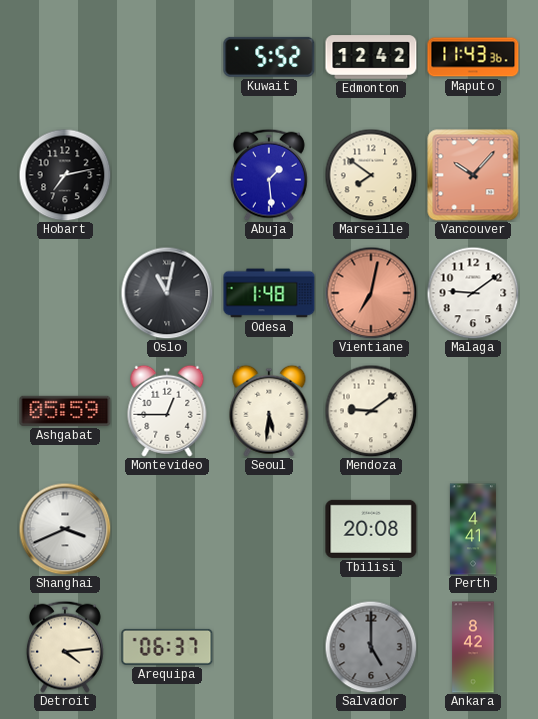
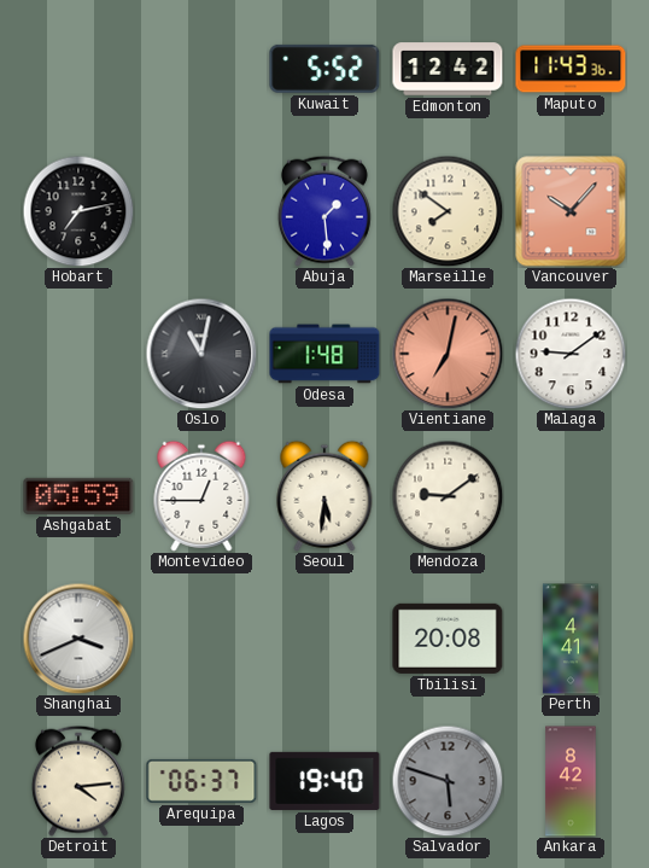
Lagos: none -> 19:40
Salvador: 5:00 -> 5:48
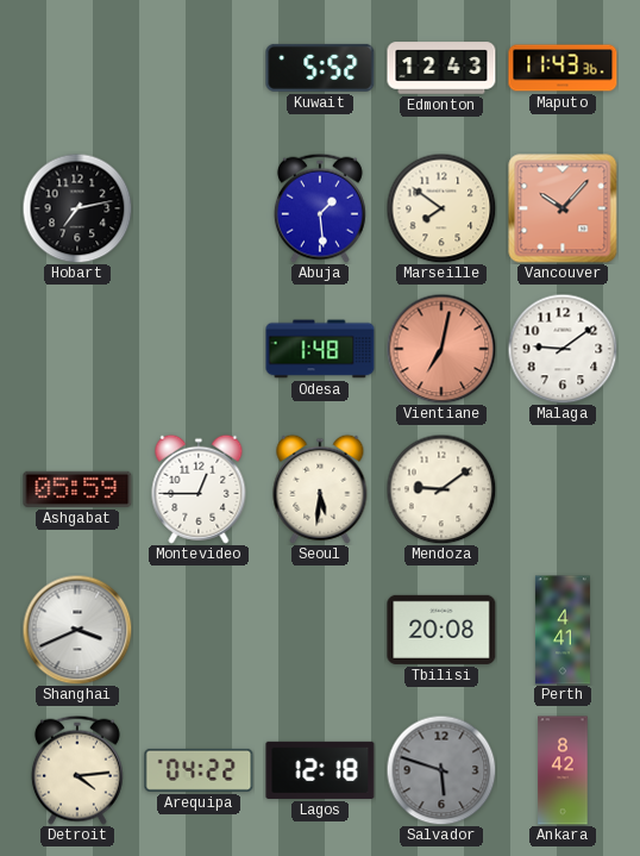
Edmonton: 12:42 -> 12:43
Oslo: 11:02 -> none
Arequipa: 06:37 -> 04:22
Lagos: 19:40 -> 12:18
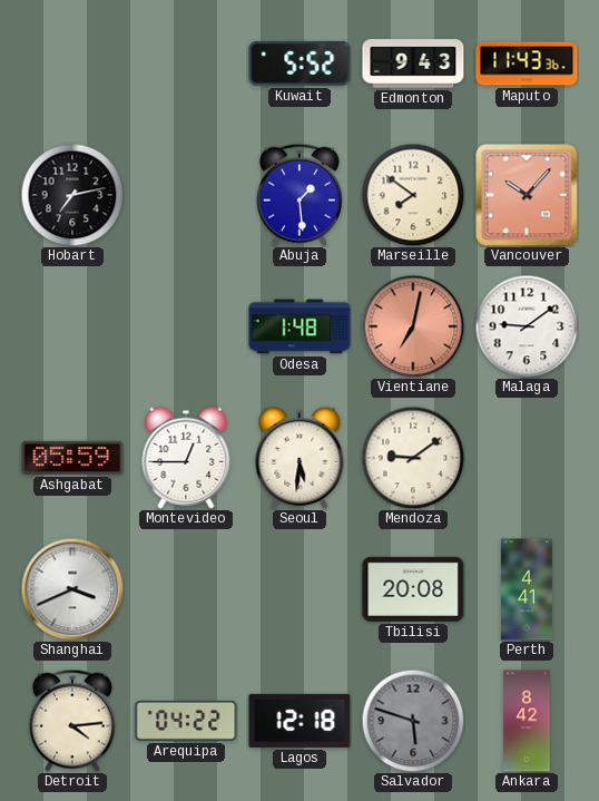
Edmonton: 12:43 -> 9:43
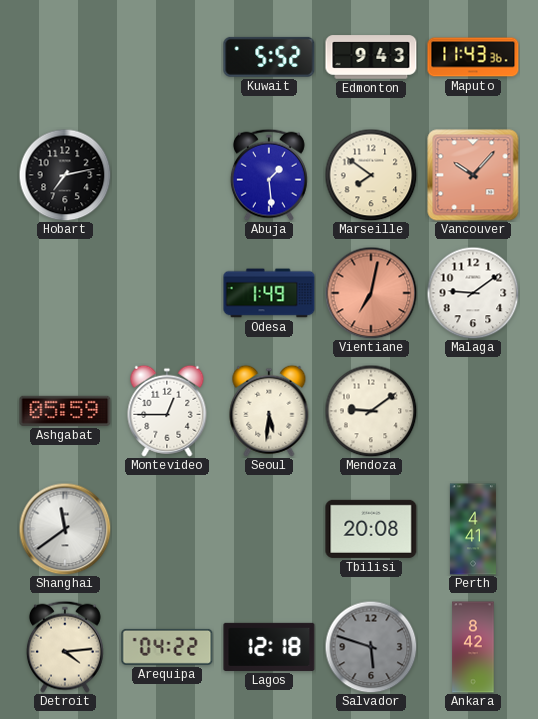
Odesa: 1:48 -> 1:49
Shanghai: 3:41 -> 11:39
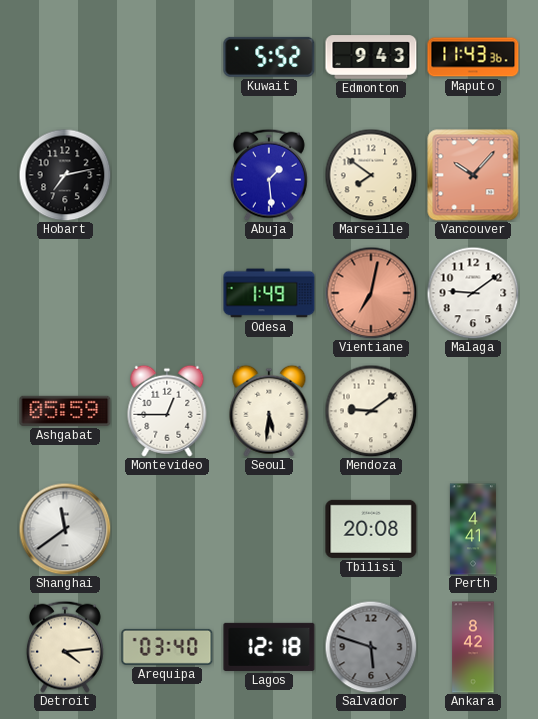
Arequipa: 04:22 -> 03:40
